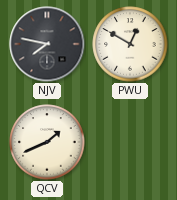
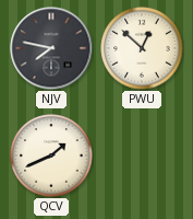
PWU: 12:50 -> 12:52
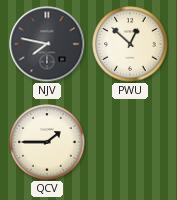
QCV: 1:41 -> 1:45
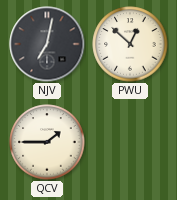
NJV: 7:47 -> 7:02
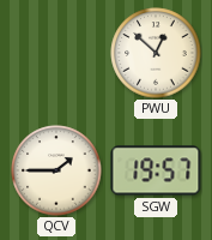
NJV: 7:02 -> none
SGW: none -> 19:57
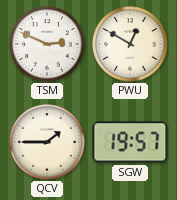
TSM: none -> 2:49
PWU: 12:52 -> 12:50
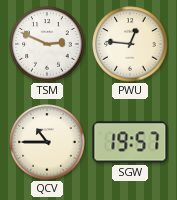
PWU: 12:50 -> 12:46
QCV: 1:45 -> 10:45
